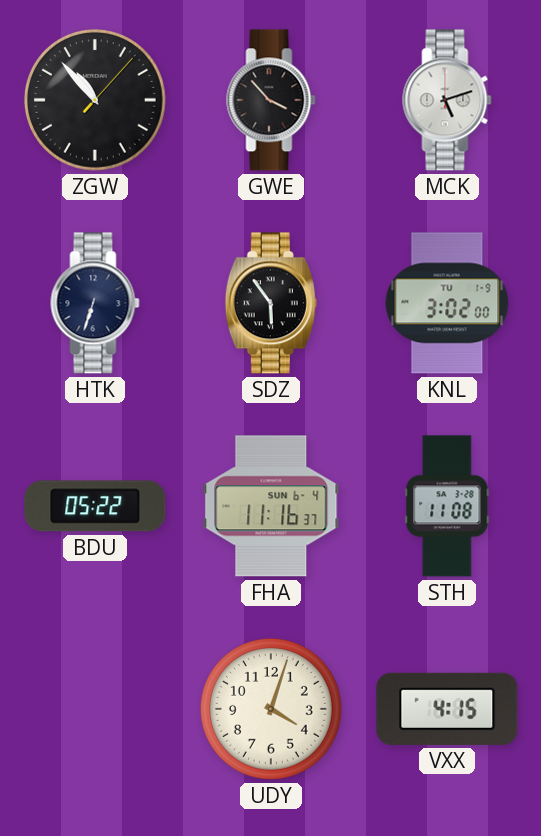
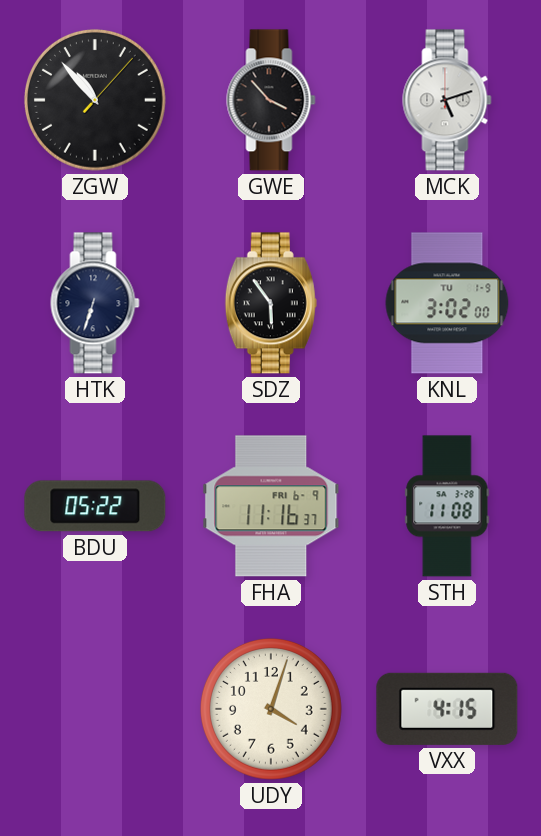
FHA date: SUN 6-4 -> FRI 6-9
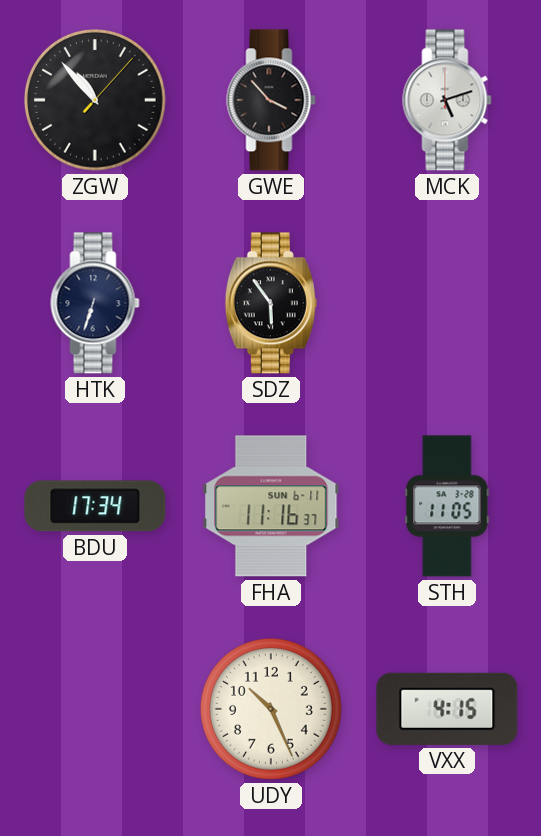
KNL: 3:02 -> none
BDU: 05:22 -> 17:34
FHA date: FRI 6-9 -> SUN 6-11
STH: 11:08 -> 11:05
UDY: 4:03 -> 10:26
